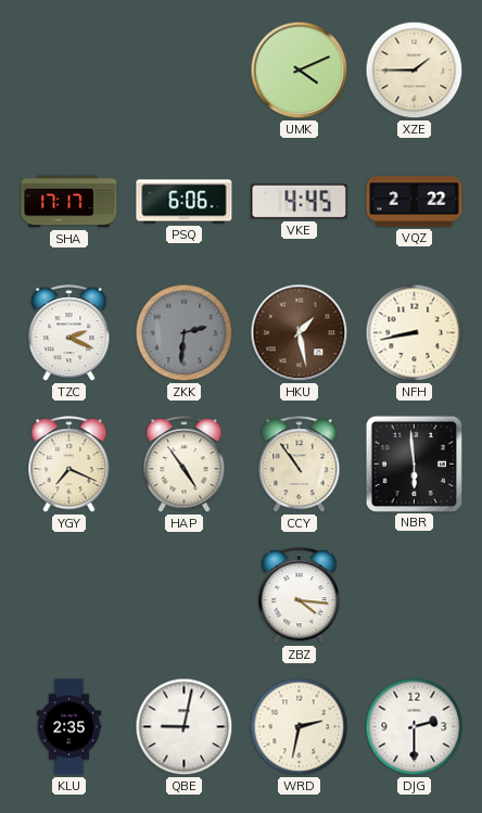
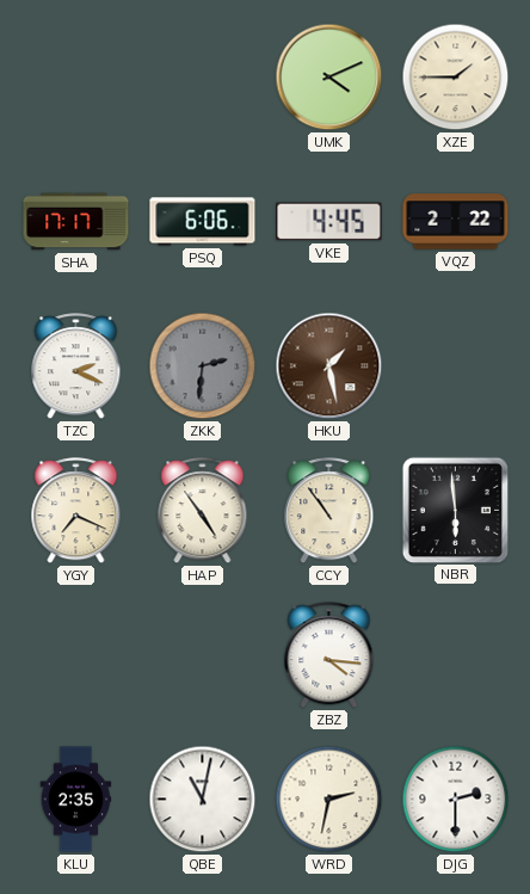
NFH: 8:43 -> none
QBE: 9:02 -> 11:02
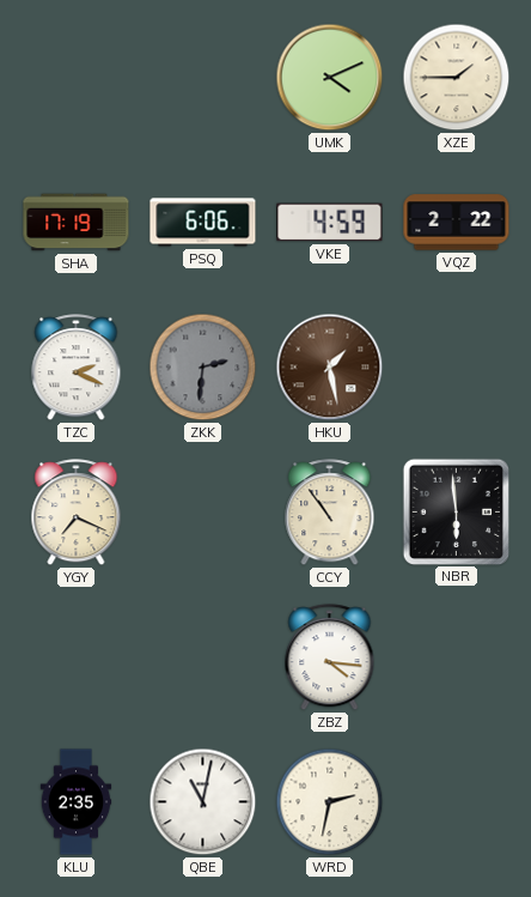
SHA: 17:17 -> 17:19
VKE: 4:45 -> 4:59
HAP: 4:54 -> none
DJG: 2:30 -> none
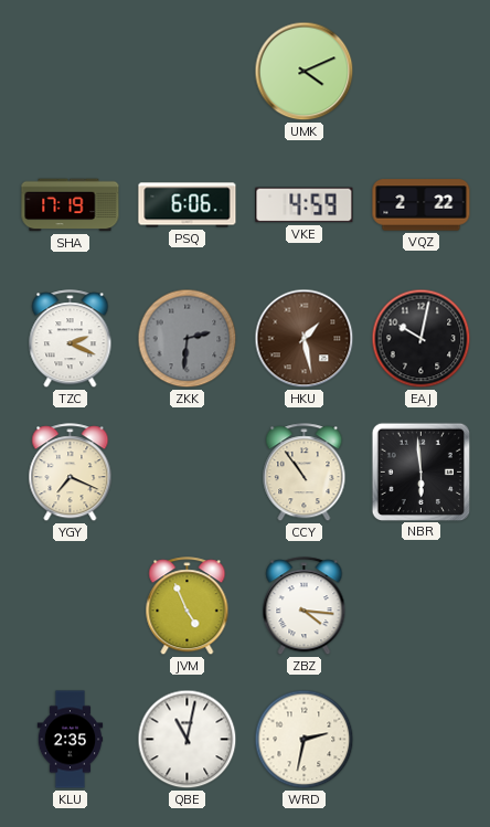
XZE: 1:45 -> none
EAJ: none -> 10:02
JVM: none -> 4:56
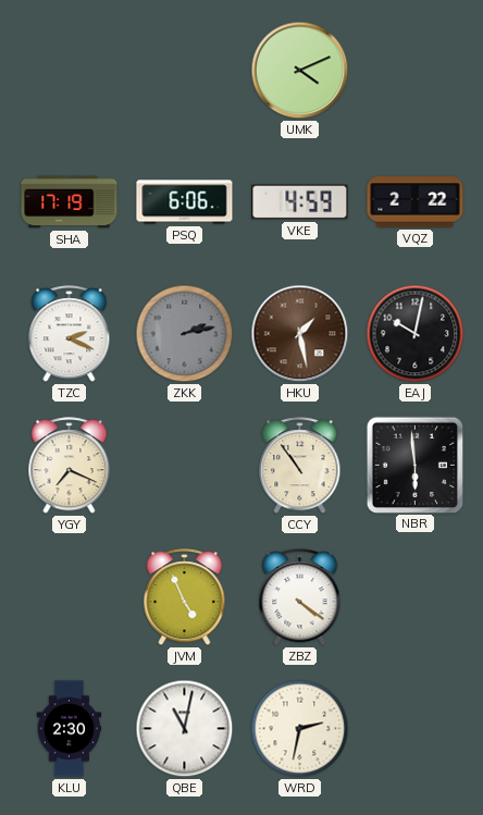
ZKK: 2:31 -> 2:13
ZBZ: 4:16 -> 4:21
KLU: 2:35 -> 2:30
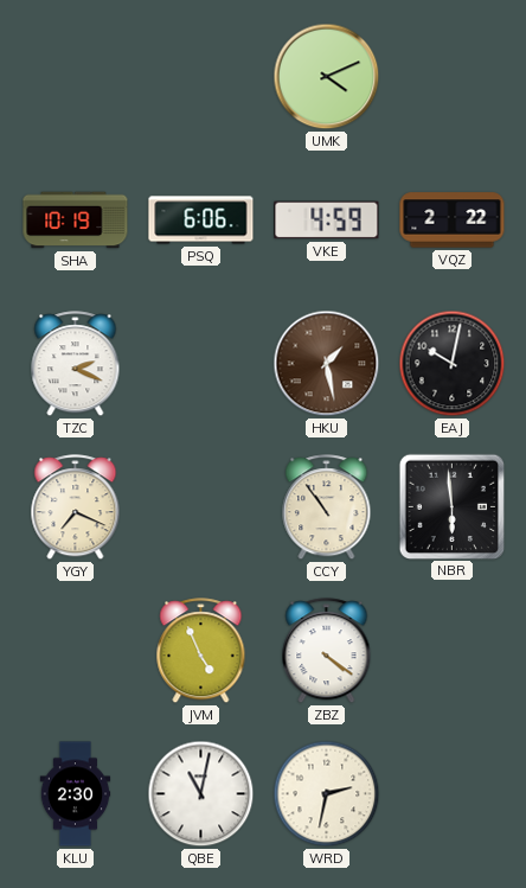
SHA: 17:19 -> 10:19
ZKK: 2:13 -> none
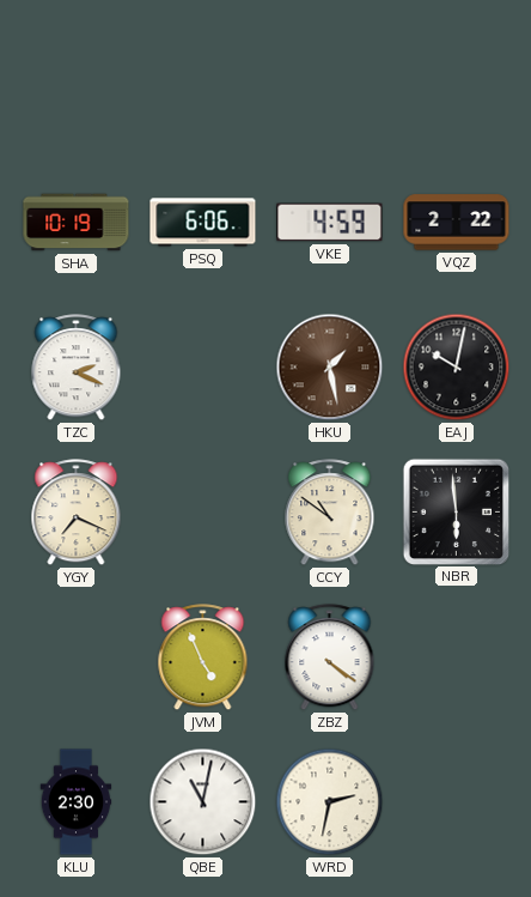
UMK: 4:11 -> none
CCY: 10:54 -> 10:51
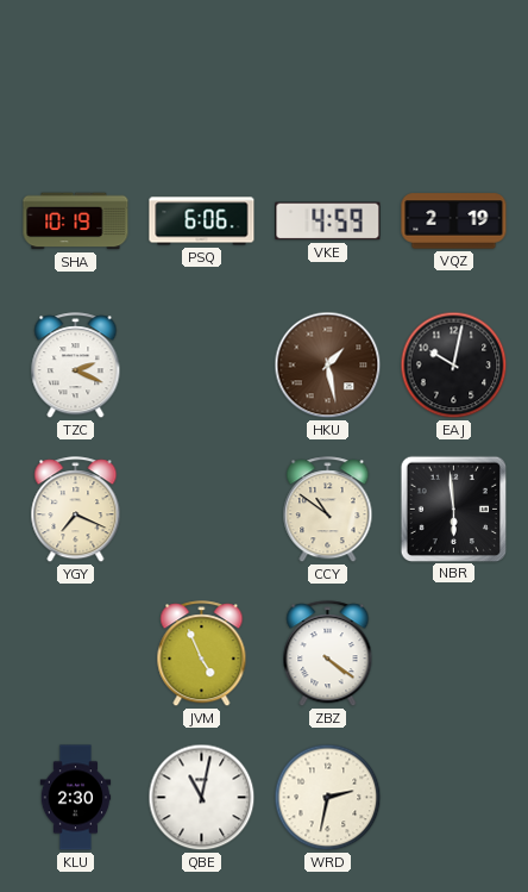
VQZ: 2:22 -> 2:19
